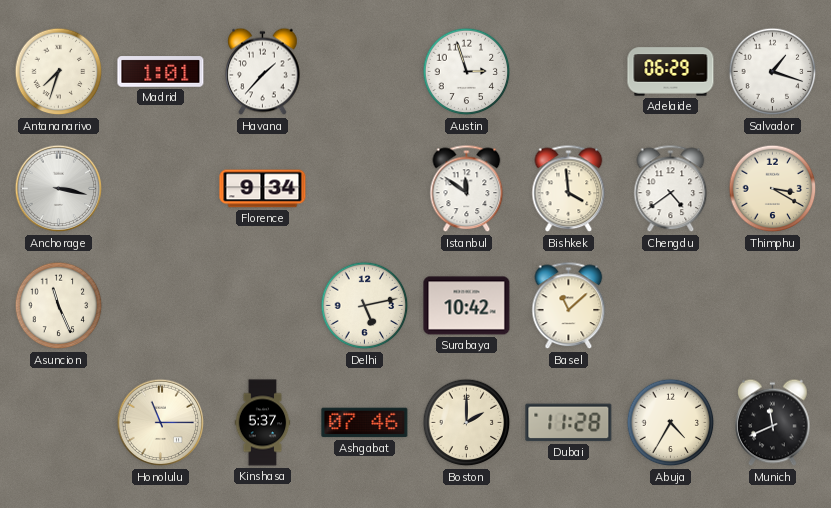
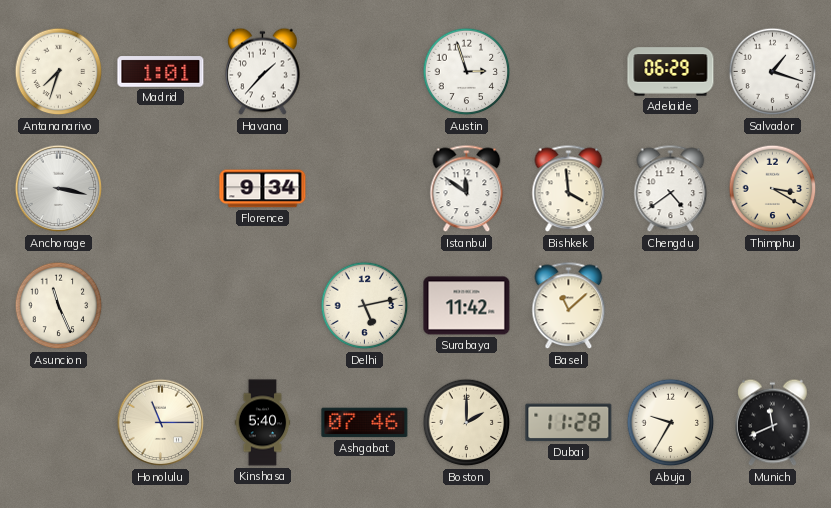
Surabaya: 10:42 -> 11:42
Kinshasa: 5:37 -> 5:40
Abuja: 4:35 -> 9:35
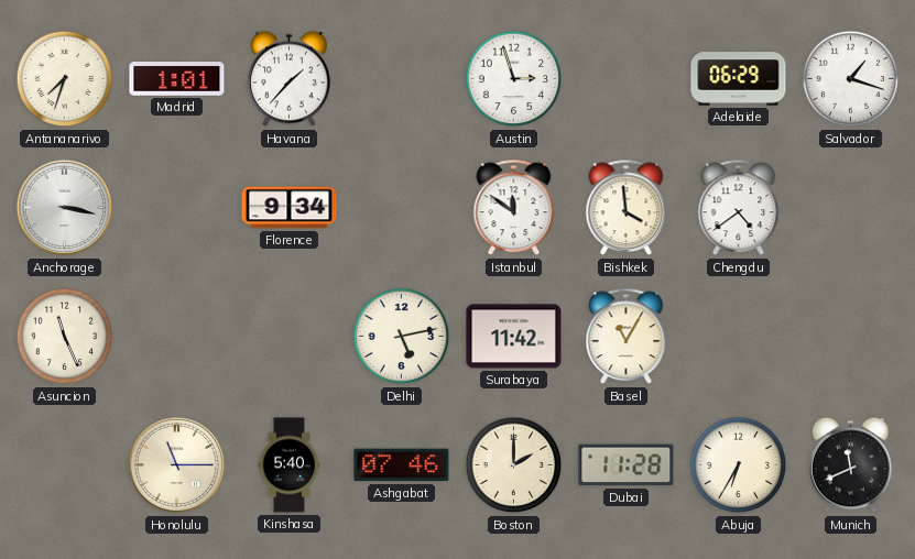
Thimphu: 3:20 -> none
Basel: 11:08 -> 11:05
Abuja: 9:35 -> 6:35
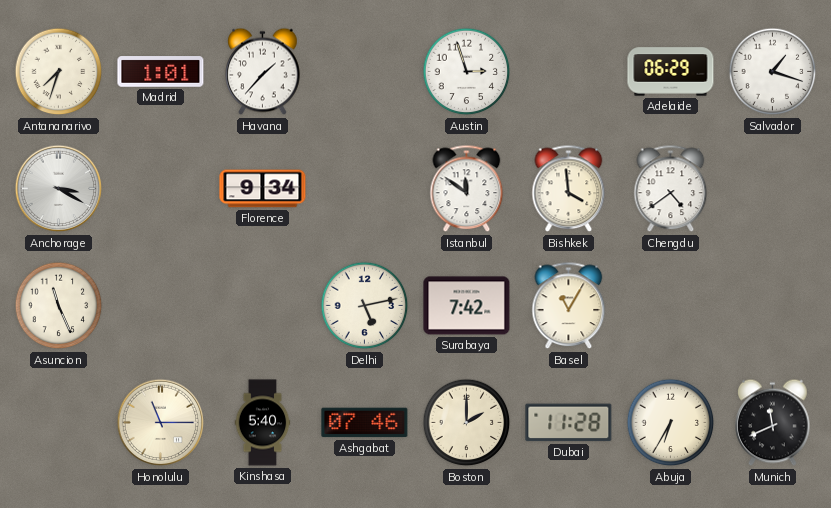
Anchorage: 3:17 -> 3:20
Surabaya: 11:42 -> 7:42
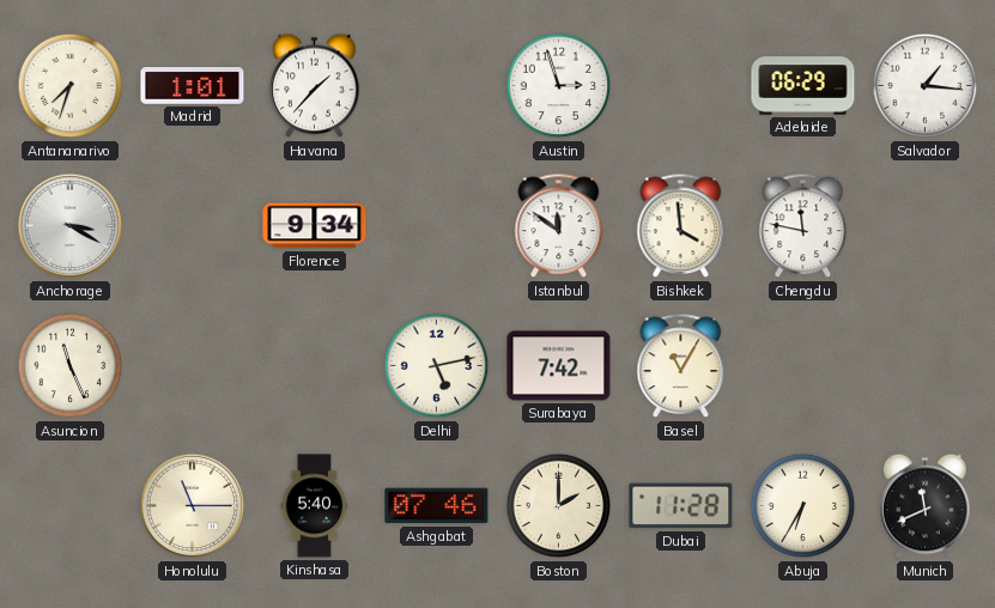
Salvador: 1:18 -> 1:16
Chengdu: 4:39 -> 11:47
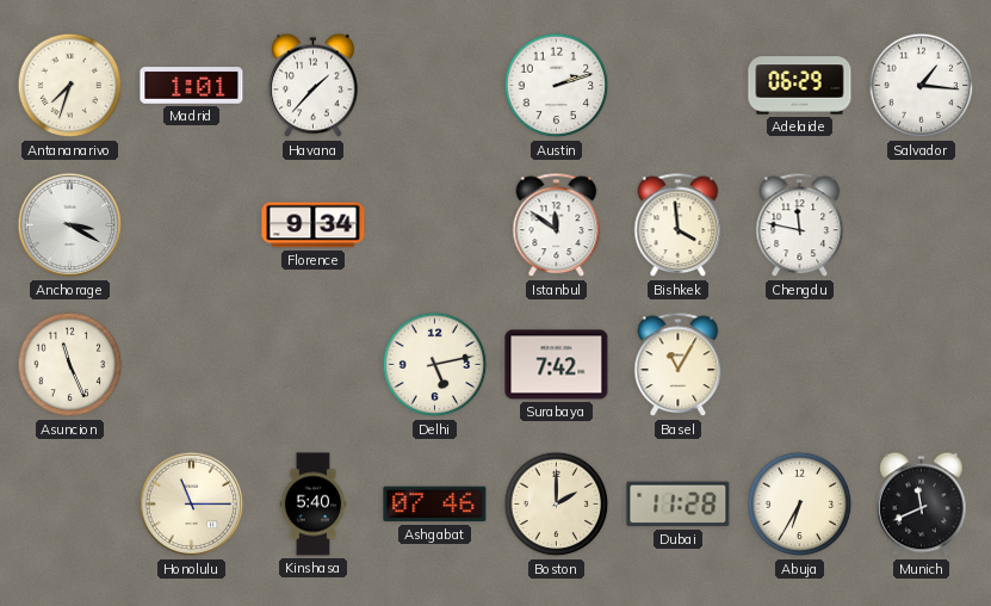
Austin: 2:57 -> 2:12
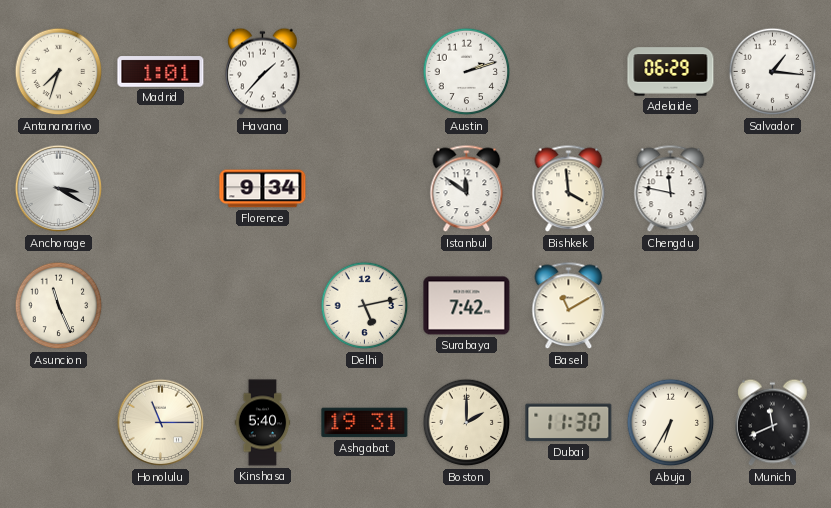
Basel: 11:05 -> 11:10
Ashgabat: 07:46 -> 19:31
Dubai: 11:28 -> 11:30
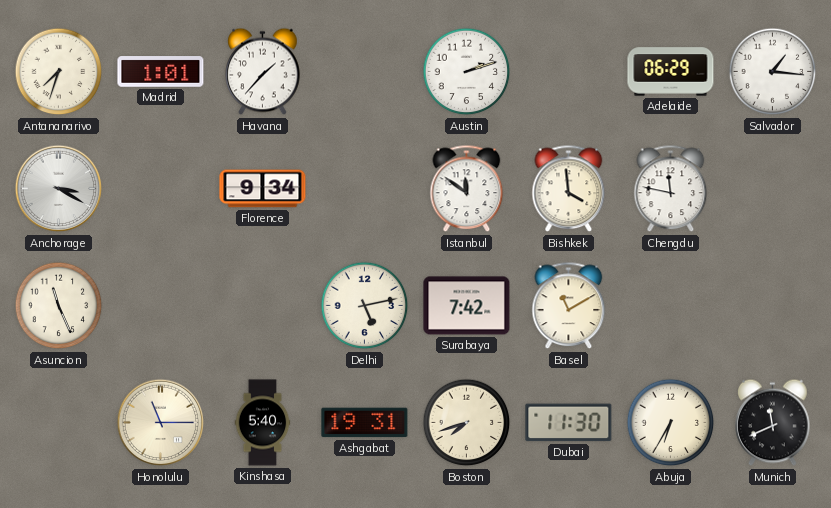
Boston: 2:00 -> 7:42
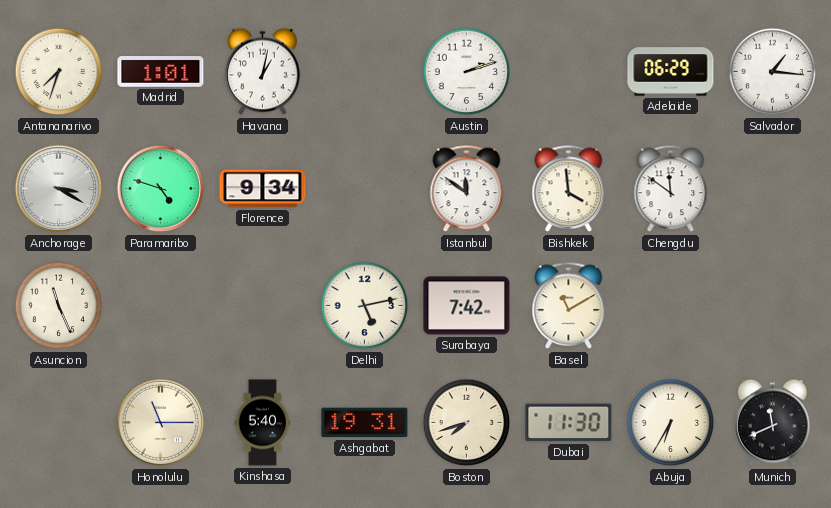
Havana: 1:37 -> 1:02
Paramaribo: none -> 4:48
Chengdu: 11:47 -> 11:51
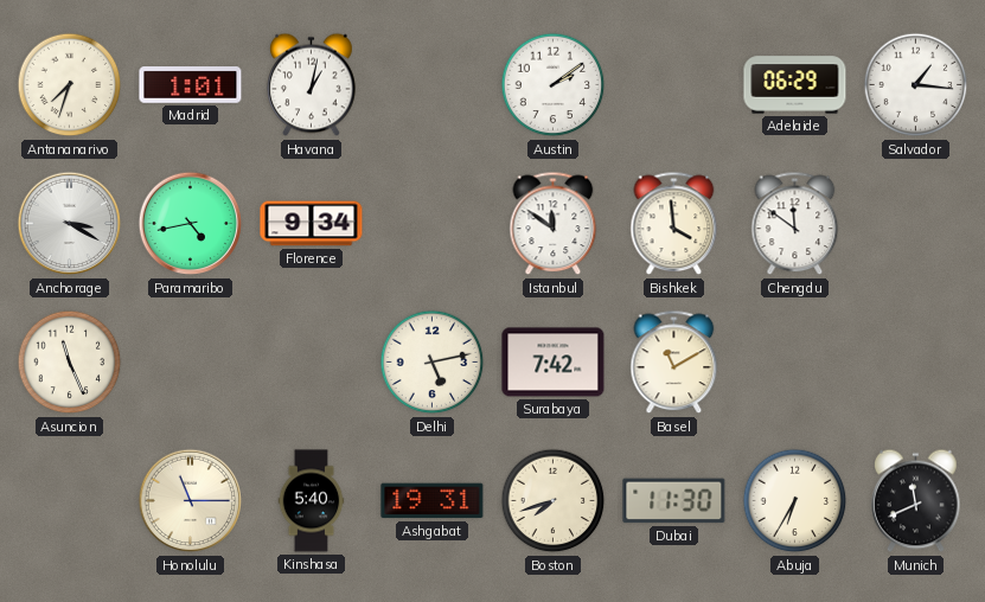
Austin: 2:12 -> 2:09
Paramaribo: 4:48 -> 4:43
